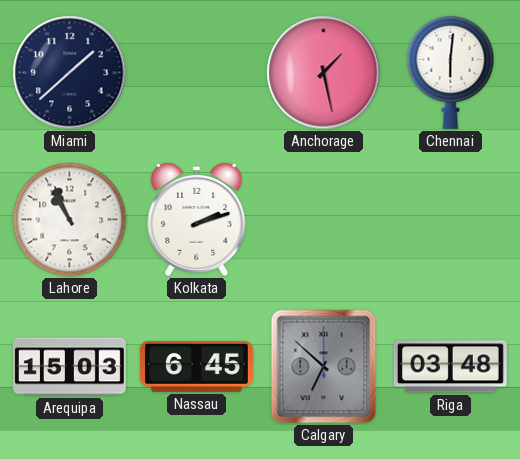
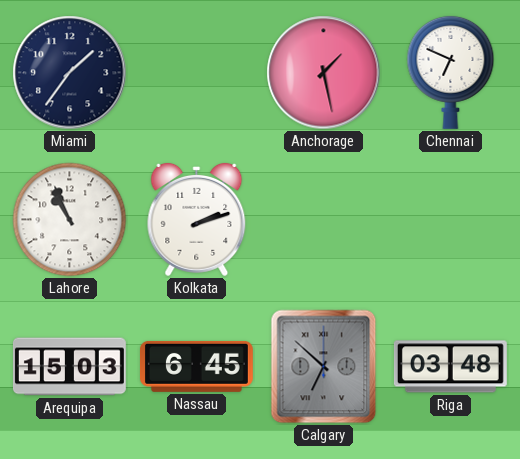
Miami: 1:38 -> 1:36
Chennai: 6:01 -> 6:49
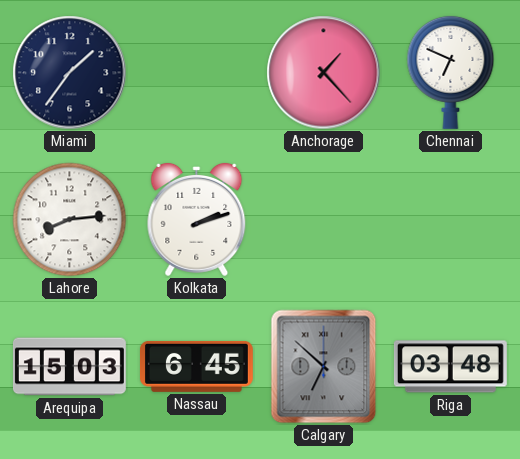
Anchorage: 1:28 -> 1:23
Lahore: 10:56 -> 8:14
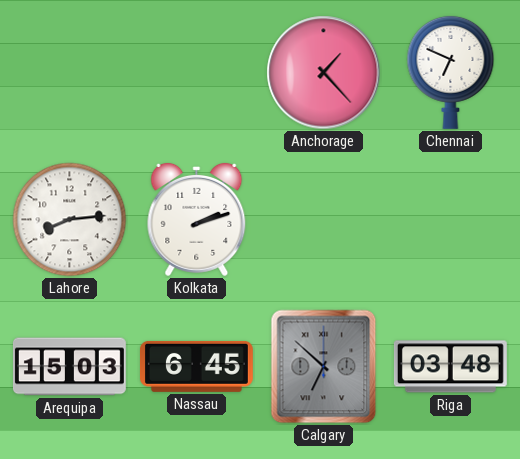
Miami: 1:36 -> none
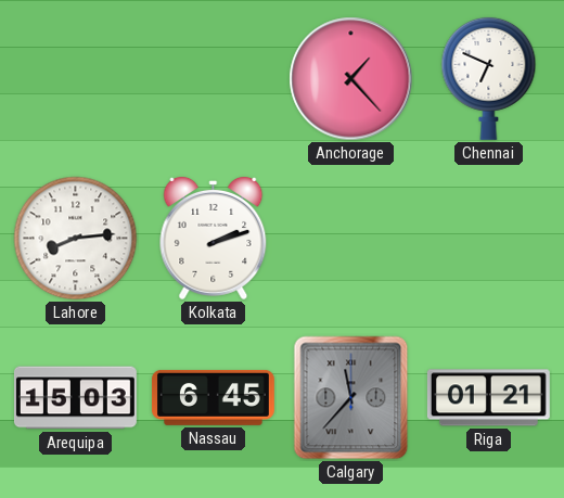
Calgary: 6:52 -> 11:37
Riga: 03:48 -> 01:21
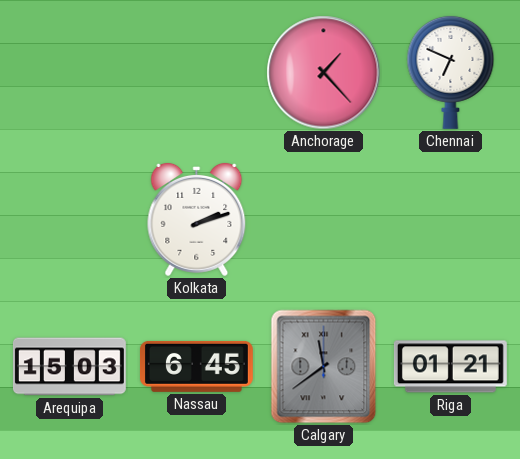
Lahore: 8:14 -> none
Calgary: 11:37 -> 11:39
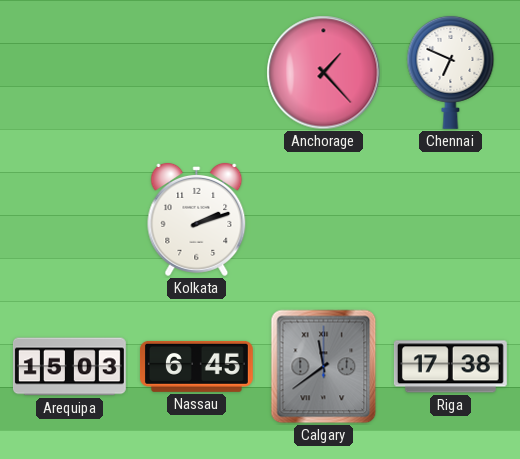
Riga: 01:21 -> 17:38
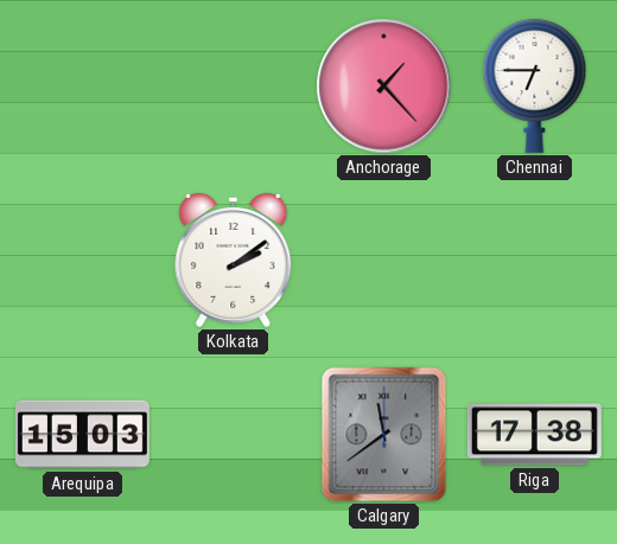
Chennai: 6:49 -> 6:45
Kolkata: 2:12 -> 2:09
Nassau: 6:45 -> none
